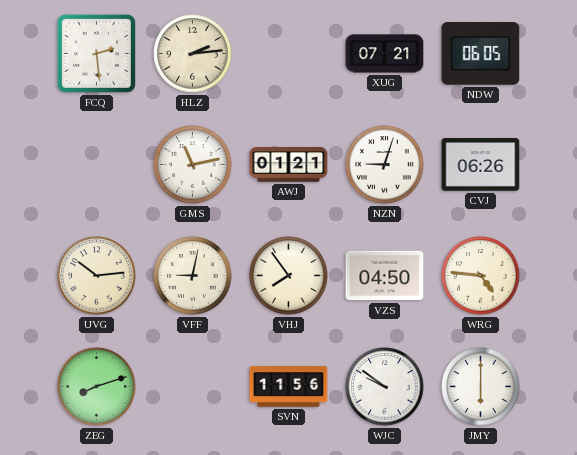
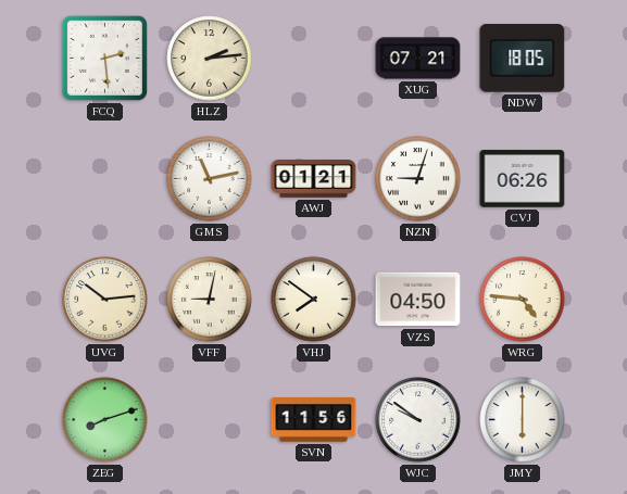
NDW: 06:05 -> 18:05
VHJ: 7:54 -> 7:51
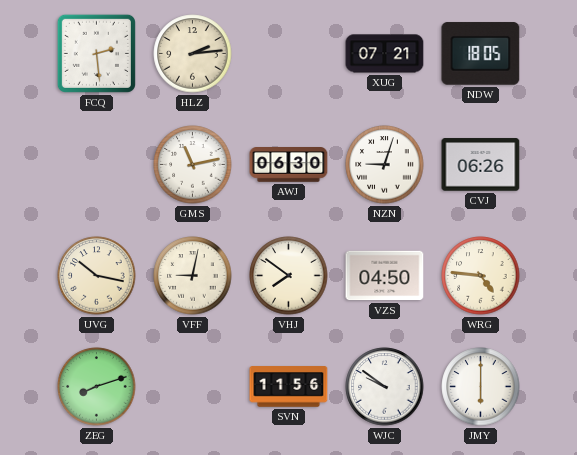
AWJ: 01:21 -> 06:30
UVG: 10:14 -> 10:17
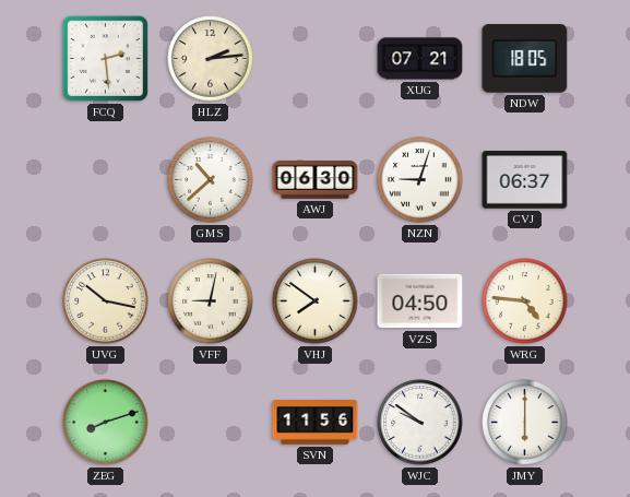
GMS: 11:13 -> 10:38
CVJ: 06:26 -> 06:37
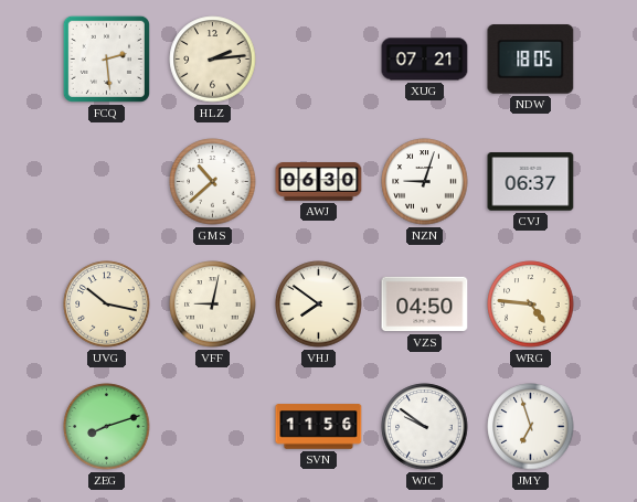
JMY: 6:00 -> 6:57
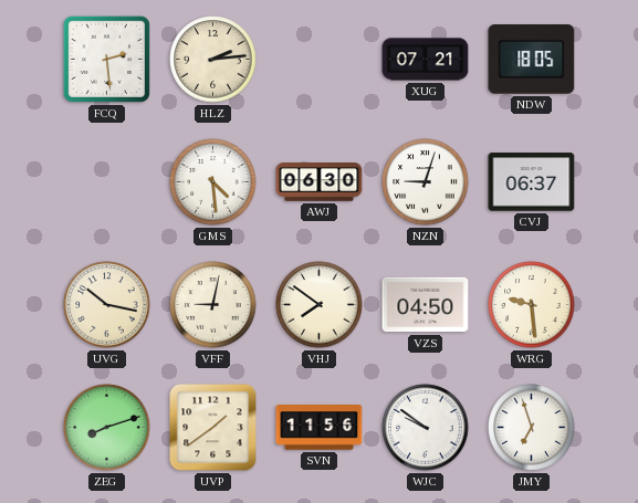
GMS: 10:38 -> 4:29
WRG: 4:46 -> 9:29
UVP: none -> 1:39
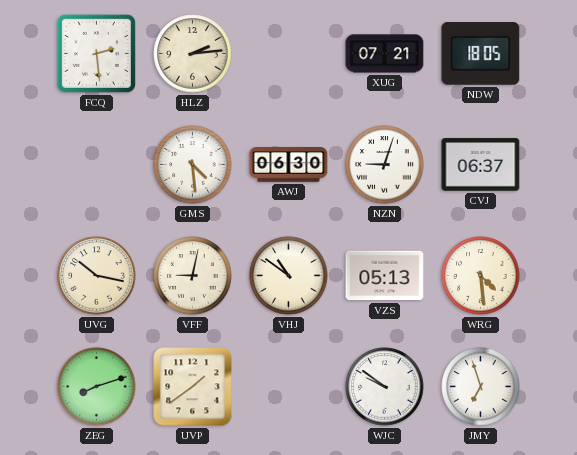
VHJ: 7:51 -> 10:51
VZS: 04:50 -> 05:13
WRG: 9:29 -> 4:29
SVN: 11:56 -> none
